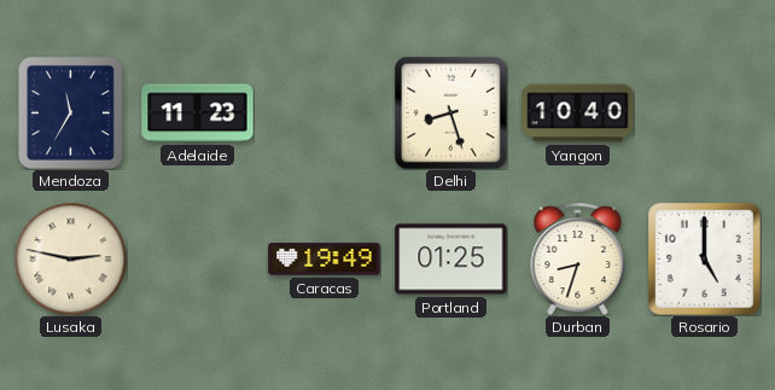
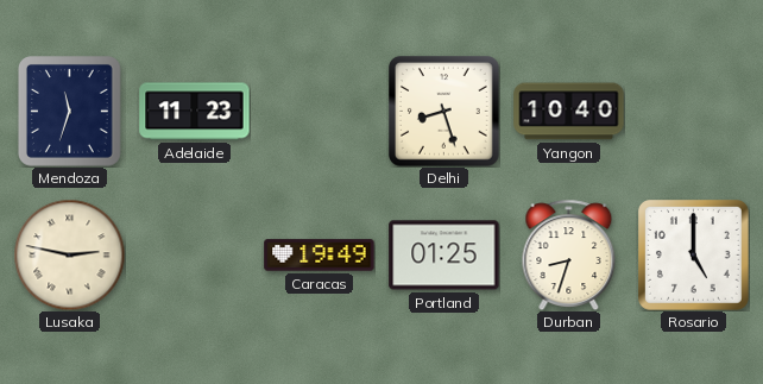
Mendoza: 11:35 -> 11:33
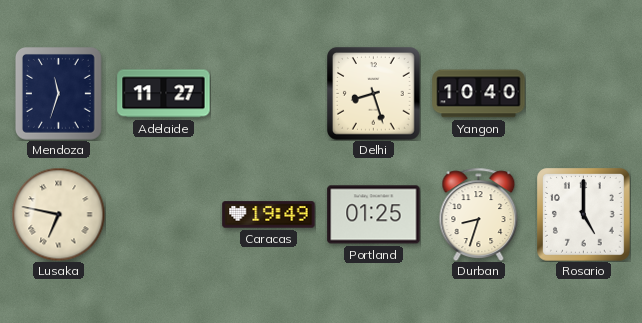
Adelaide: 11:23 -> 11:27
Lusaka: 2:47 -> 6:47
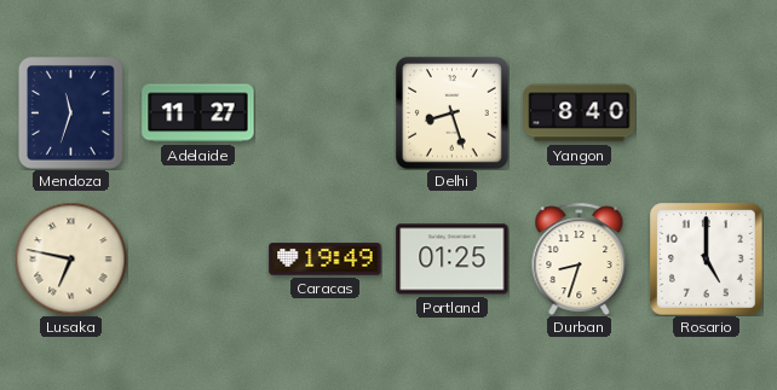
Yangon: 10:40 -> 8:40
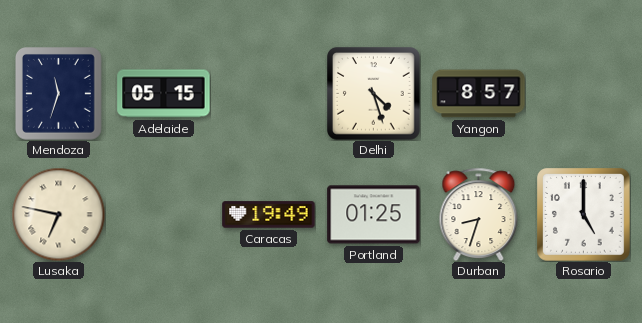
Adelaide: 11:27 -> 05:15
Delhi: 8:27 -> 4:27
Yangon: 8:40 -> 8:57
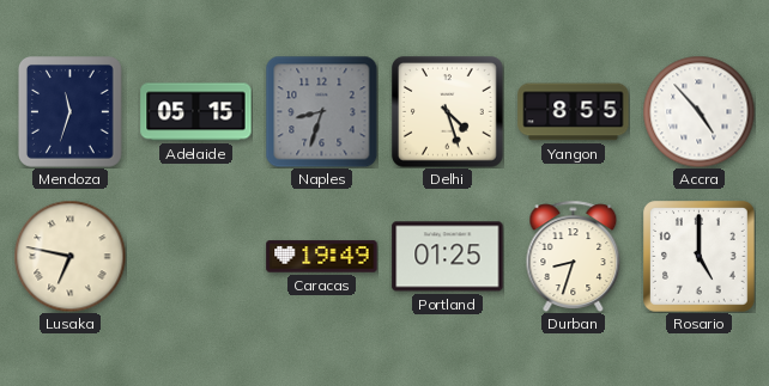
Naples: none -> 8:33
Yangon: 8:57 -> 8:55
Accra: none -> 4:53
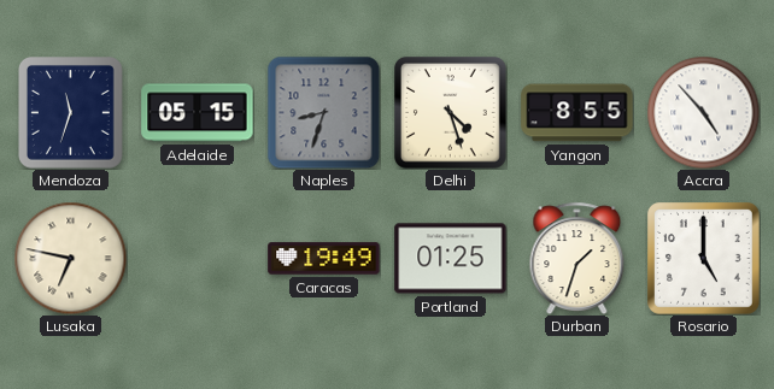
Durban: 8:33 -> 1:33
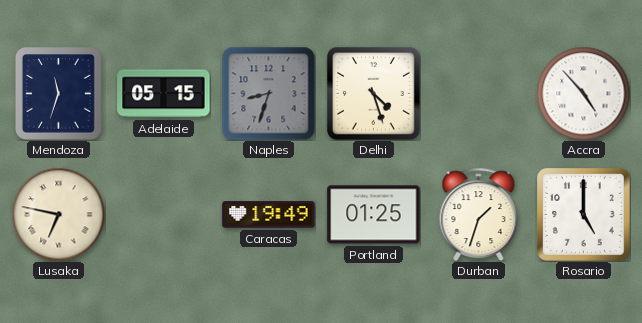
Yangon: 8:55 -> none
